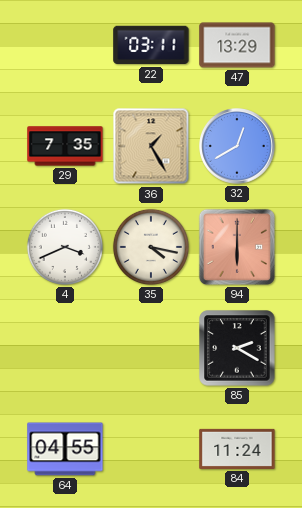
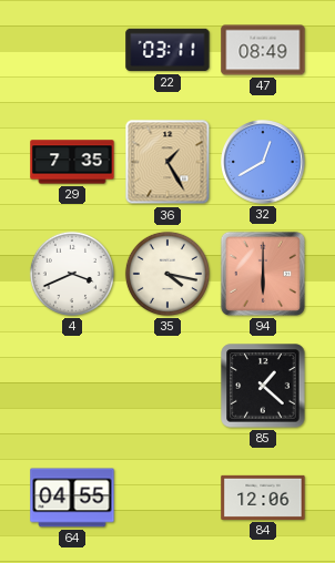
47: 13:29 -> 08:49
85: 2:20 -> 1:22
84: 11:24 -> 12:06
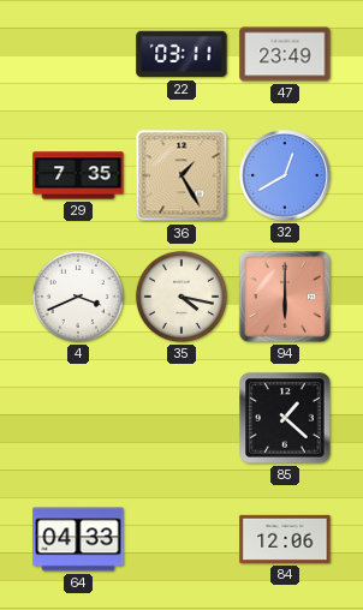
47: 08:49 -> 23:49
64: 04:55 -> 04:33
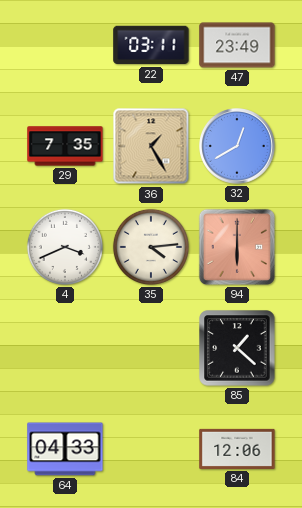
35: 4:17 -> 4:14
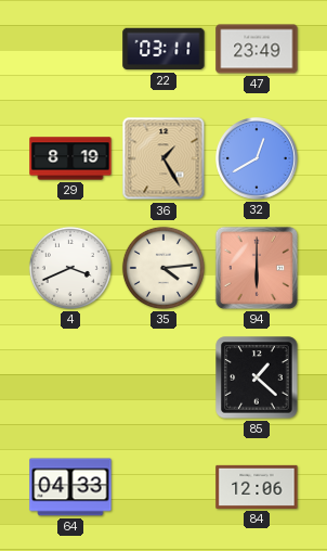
29: 7:35 -> 8:19
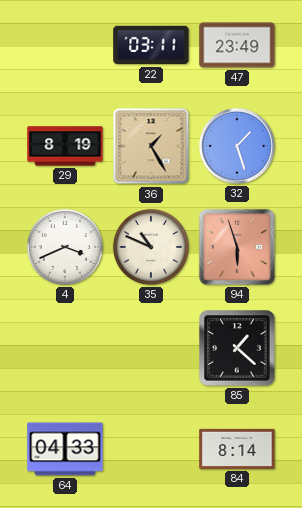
32: 12:40 -> 1:27
35: 4:14 -> 10:49
94: 6:00 -> 5:57
84: 12:06 -> 8:14
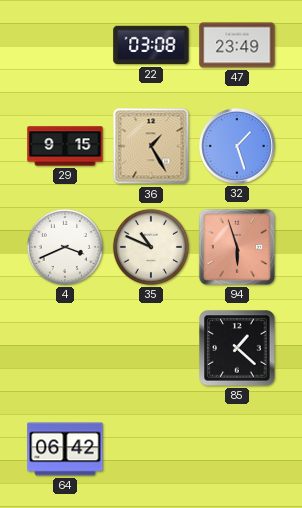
22: 03:11 -> 03:08
29: 8:19 -> 9:15
64: 04:33 -> 06:42
84: 8:14 -> none
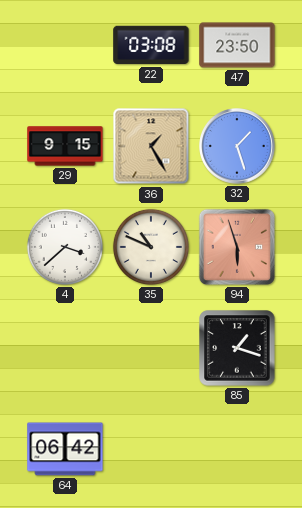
47: 23:49 -> 23:50
4: 3:41 -> 3:38
85: 1:22 -> 1:18
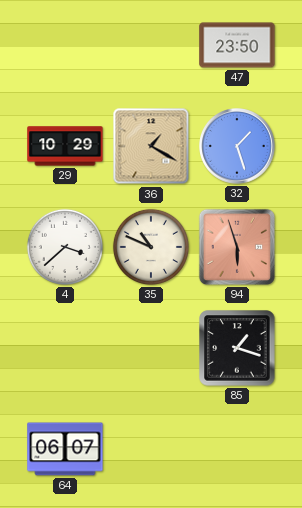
22: 03:08 -> none
29: 9:15 -> 10:29
36: 1:25 -> 1:20
64: 06:42 -> 06:07
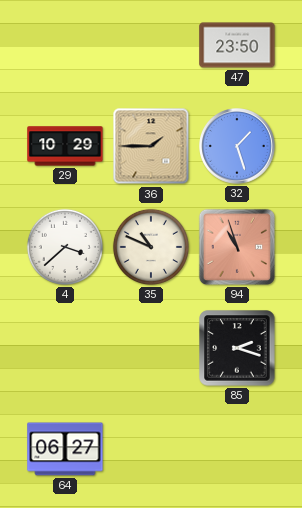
36: 1:20 -> 1:45
94: 5:57 -> 10:57
85: 1:18 -> 2:18
64: 06:07 -> 06:27
